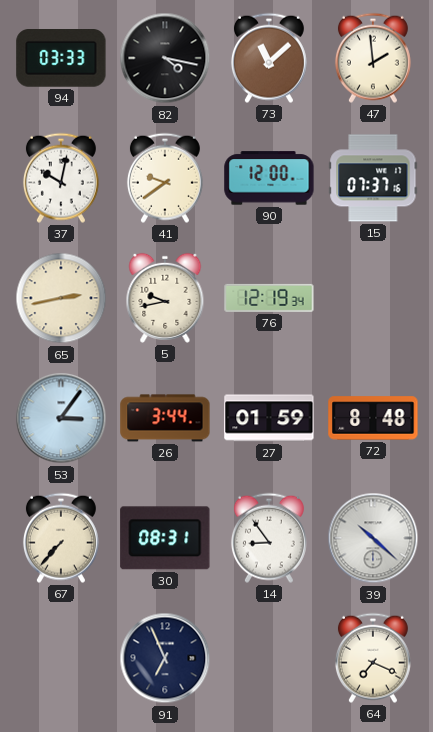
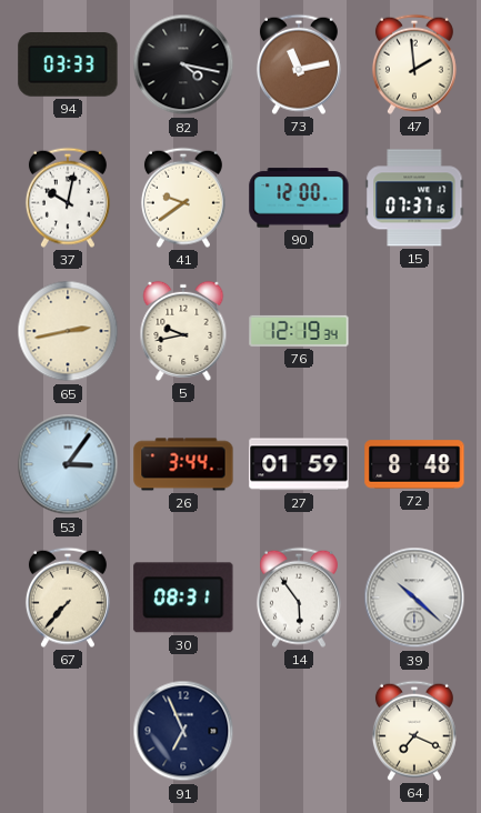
73: 11:08 -> 11:13
14: 8:54 -> 5:54
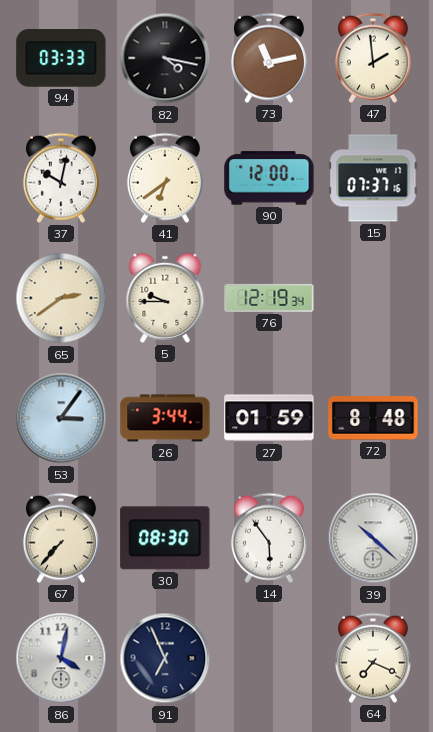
41: 9:39 -> 6:39
65: 2:43 -> 2:39
5: 9:43 -> 9:45
30: 08:31 -> 08:30
86: none -> 4:02
